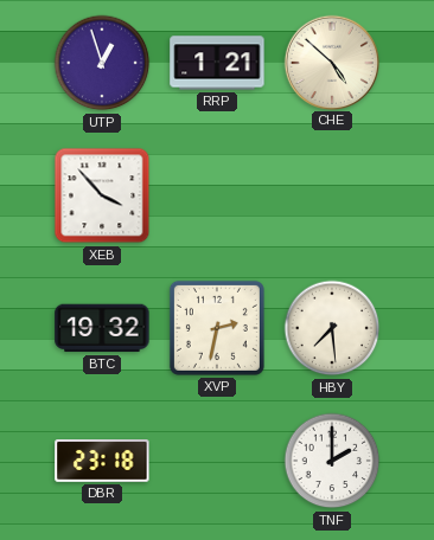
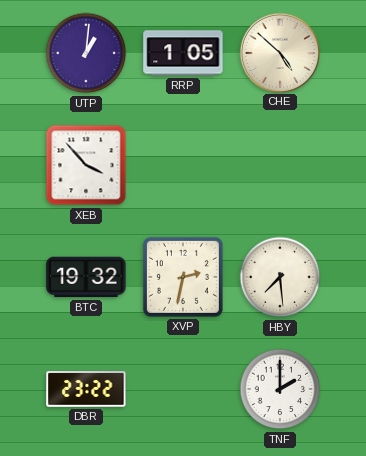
UTP: 12:57 -> 1:01
RRP: 1:21 -> 1:05
DBR: 23:18 -> 23:22
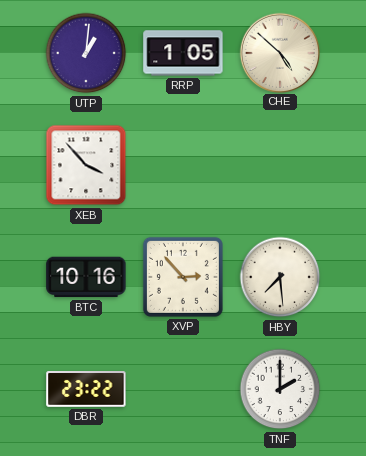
BTC: 19:32 -> 10:16
XVP: 2:32 -> 2:53
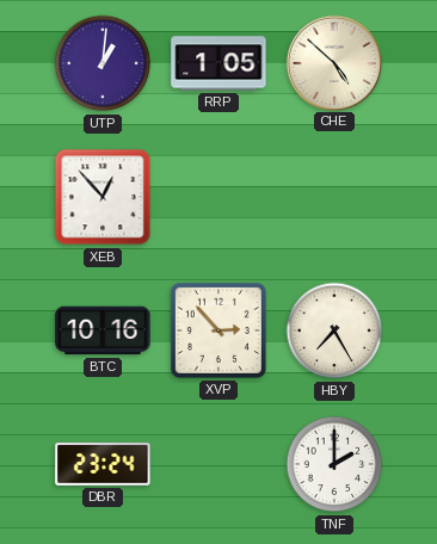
XEB: 3:53 -> 12:53
HBY: 7:29 -> 7:25
DBR: 23:22 -> 23:24
